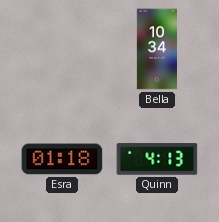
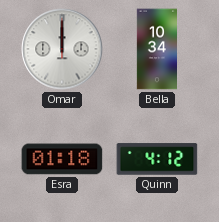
Omar: none -> 12:00
Quinn: 4:13 -> 4:12
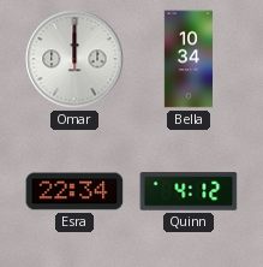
Esra: 01:18 -> 22:34
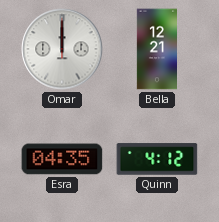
Bella: 10:34 -> 12:21
Esra: 22:34 -> 04:35
